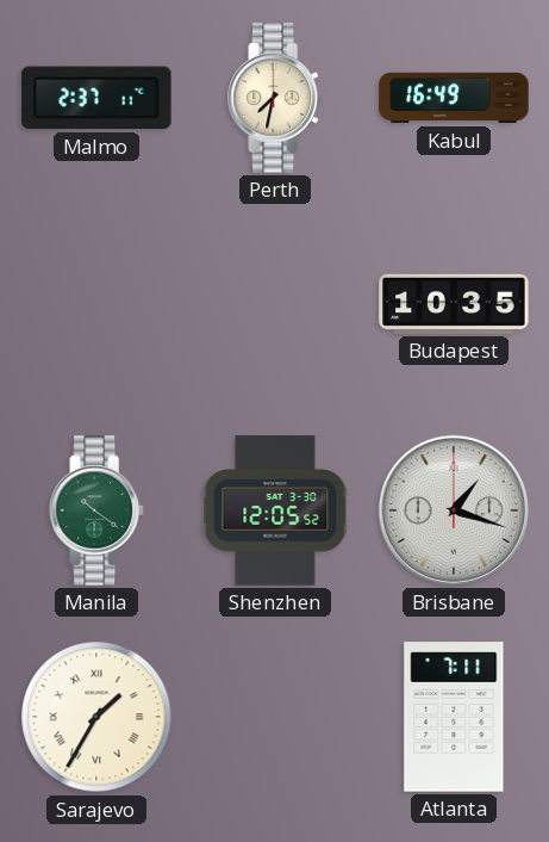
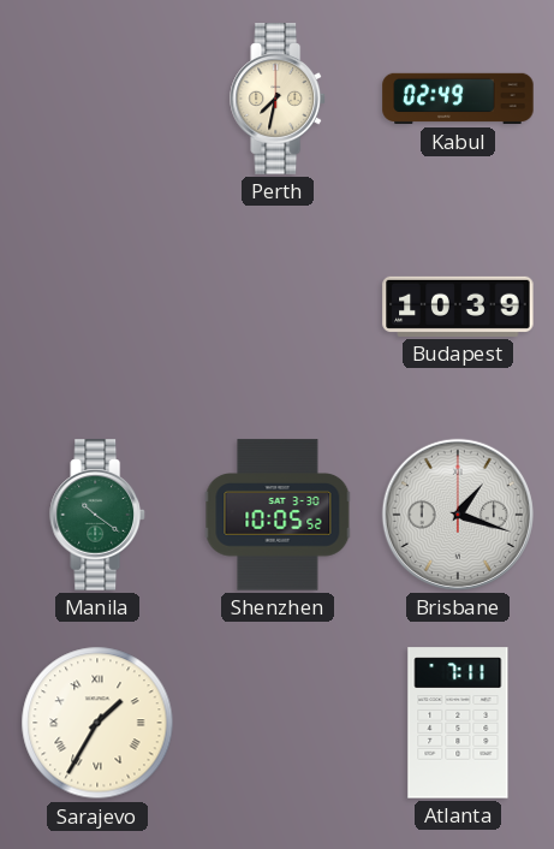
Malmo: 2:37 -> none
Kabul: 16:49 -> 02:49
Budapest: 10:35 -> 10:39
Shenzhen: 12:05 -> 10:05
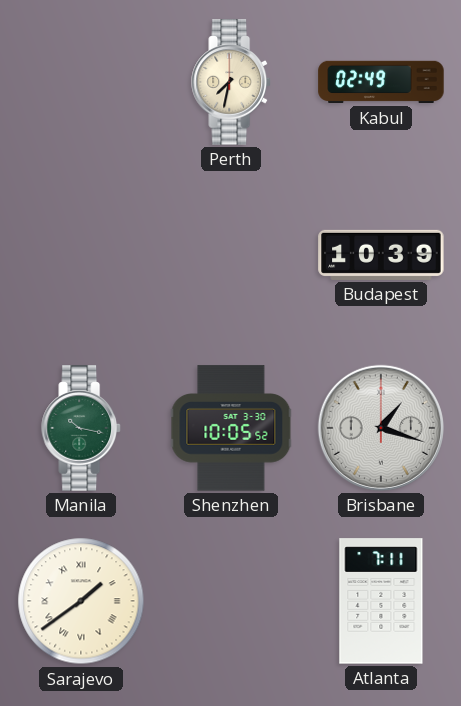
Manila: 10:21 -> 10:17
Sarajevo: 1:35 -> 1:39
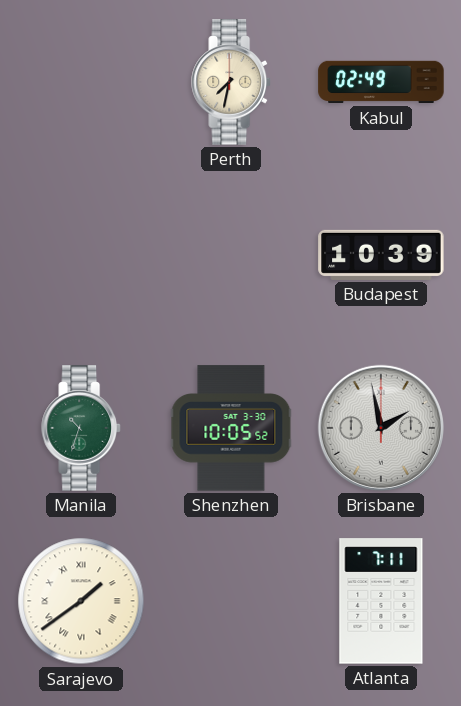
Manila: 10:17 -> 10:33
Brisbane: 1:18 -> 1:58
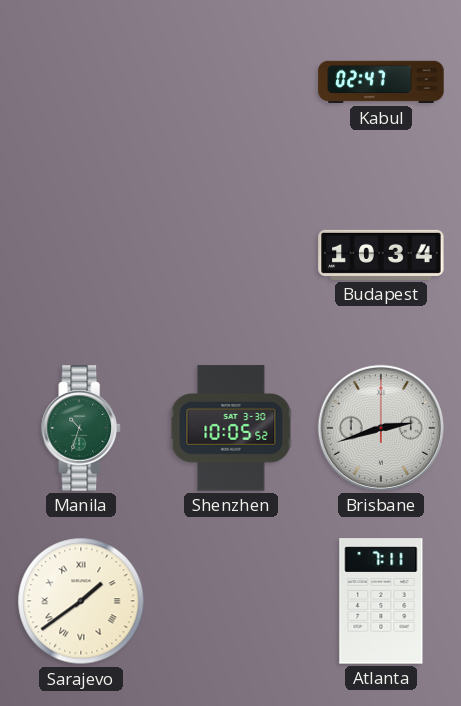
Perth: 7:32 -> none
Kabul: 02:49 -> 02:47
Budapest: 10:39 -> 10:34
Brisbane: 1:58 -> 2:42
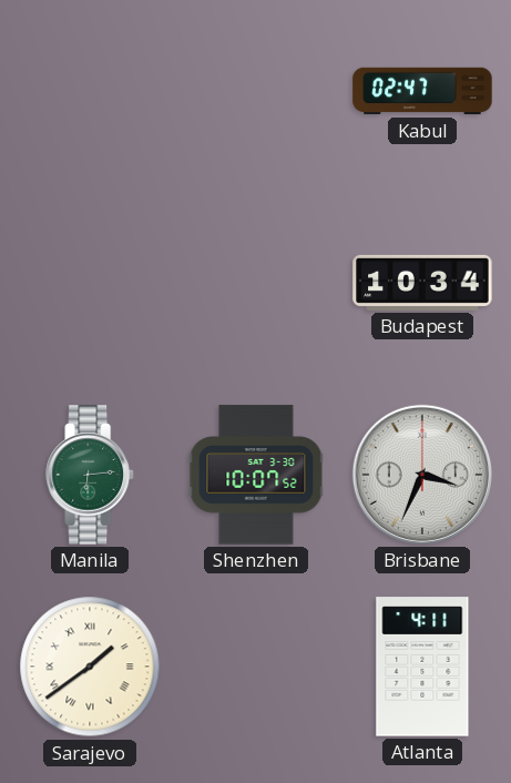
Manila: 10:33 -> 6:14
Shenzhen: 10:05 -> 10:07
Brisbane: 2:42 -> 3:34
Atlanta: 7:11 -> 4:11
